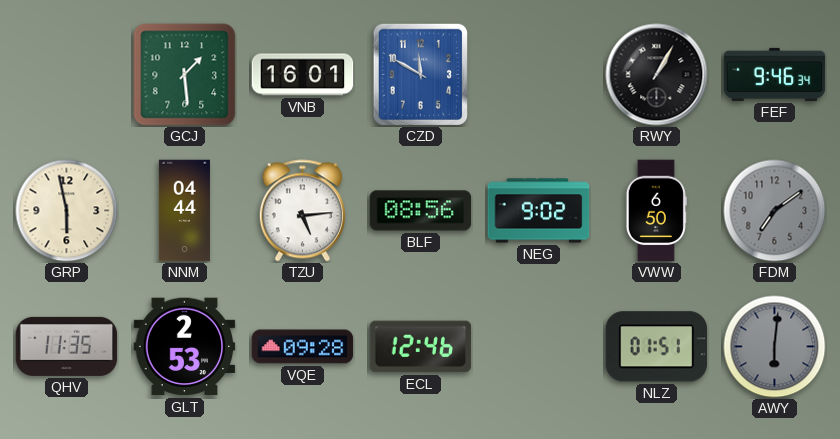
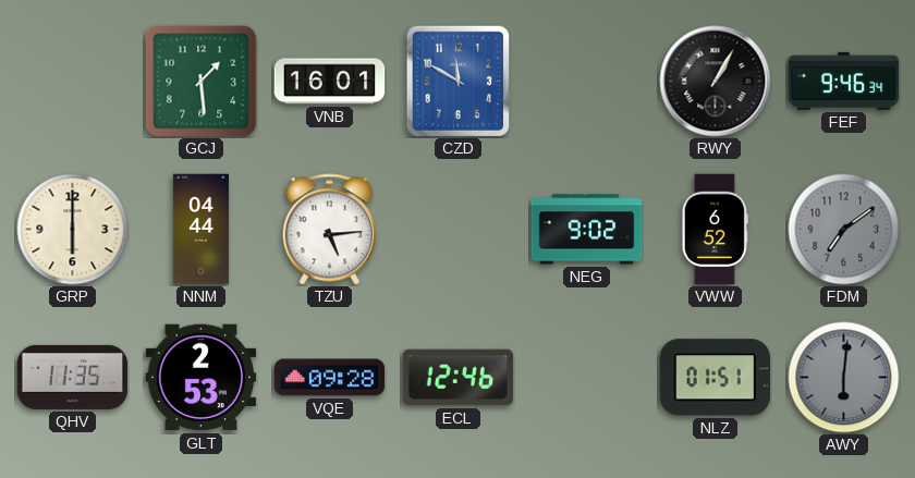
GRP: 5:58 -> 6:00
BLF: 08:56 -> none
VWW: 6:50 -> 6:52
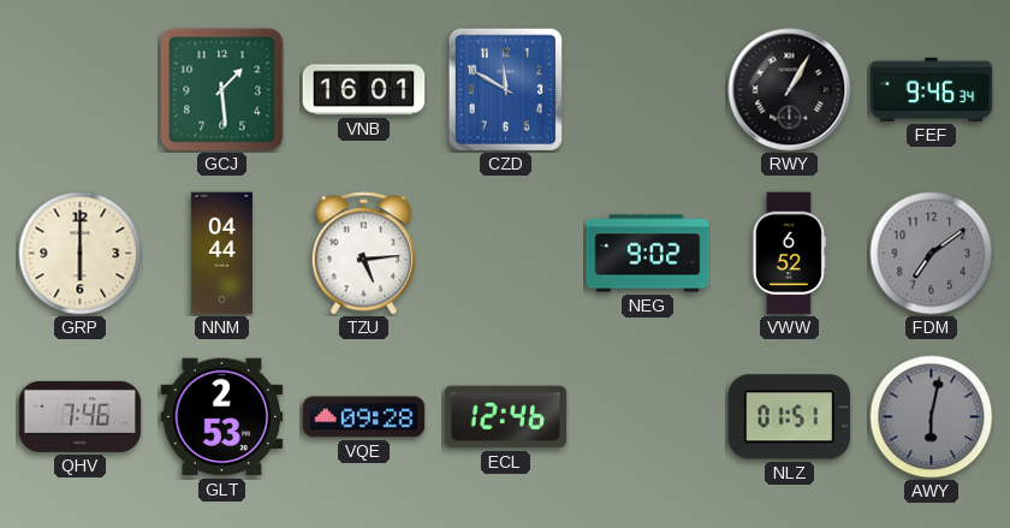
QHV: 11:35 -> 7:46
AWY: 6:01 -> 6:02
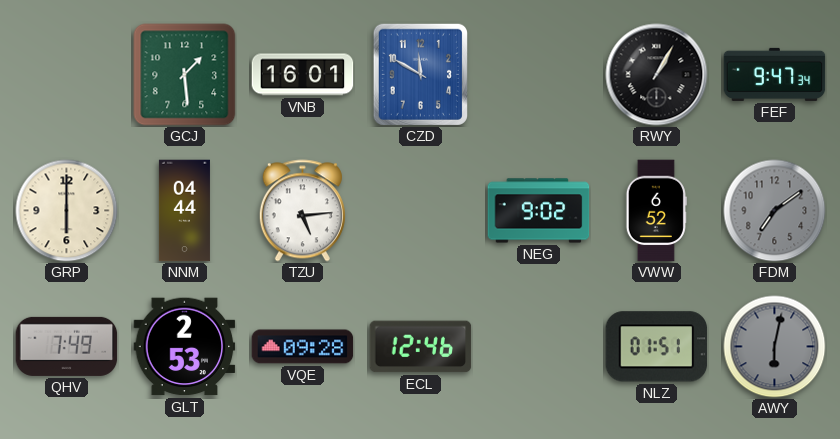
FEF: 9:46 -> 9:47
QHV: 7:46 -> 7:49
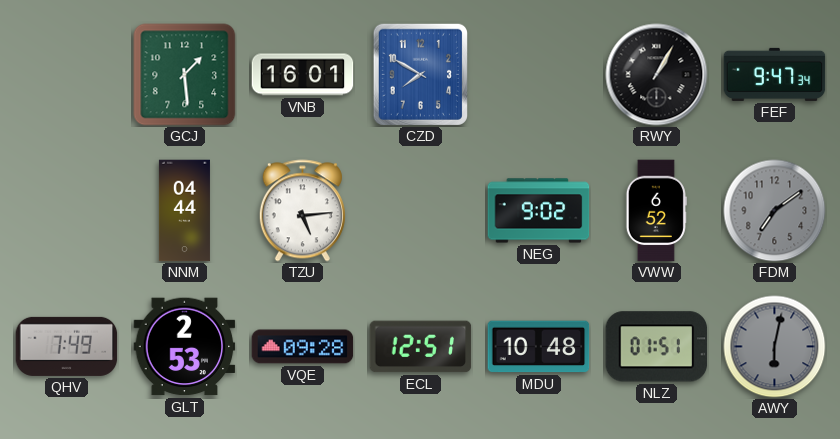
CZD: 11:50 -> 7:50
GRP: 6:00 -> none
ECL: 12:46 -> 12:51
MDU: none -> 10:48
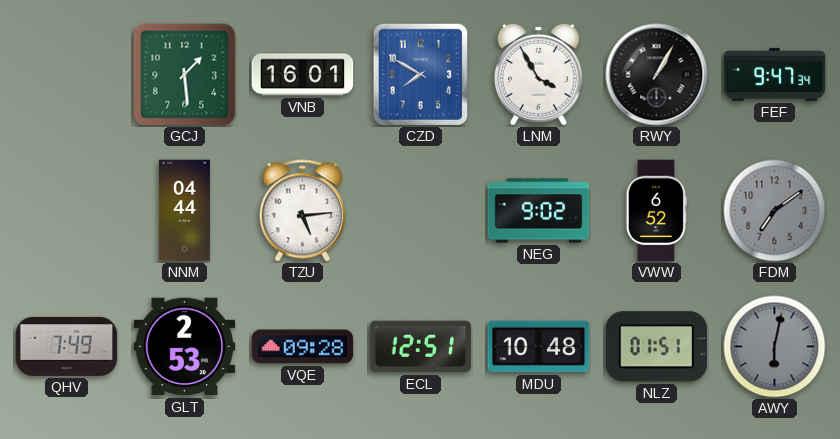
LNM: none -> 3:55
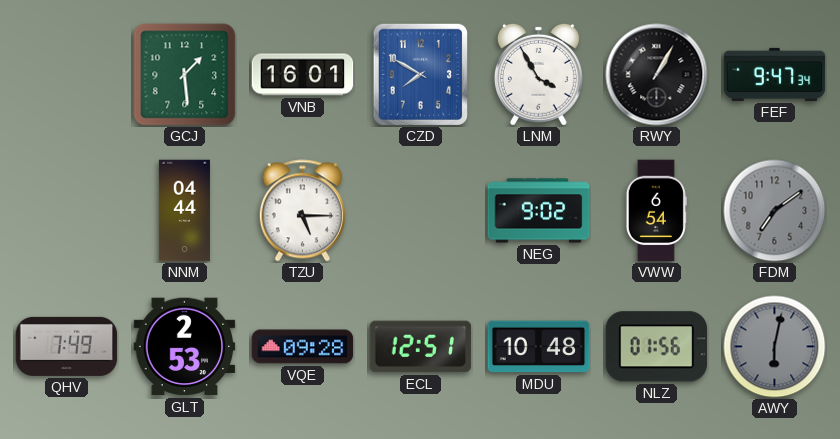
TZU: 5:14 -> 5:15
VWW: 6:52 -> 6:54
NLZ: 01:51 -> 01:56
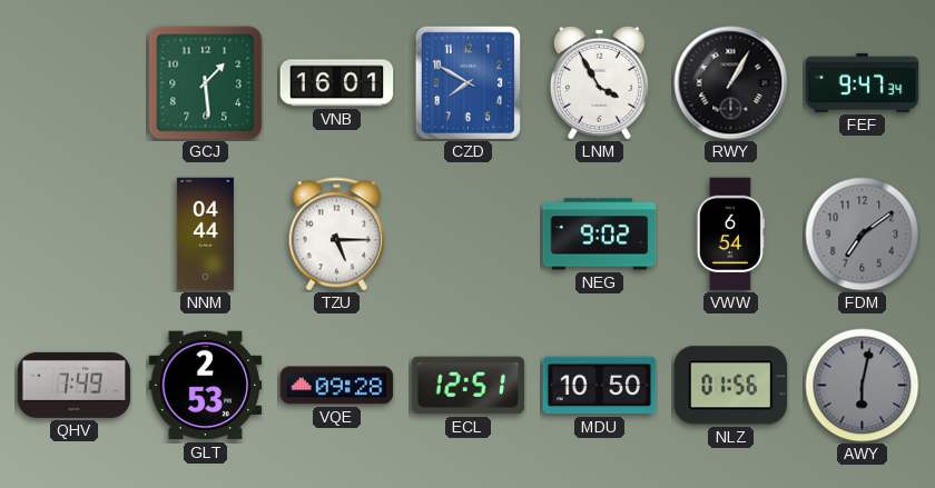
MDU: 10:48 -> 10:50
